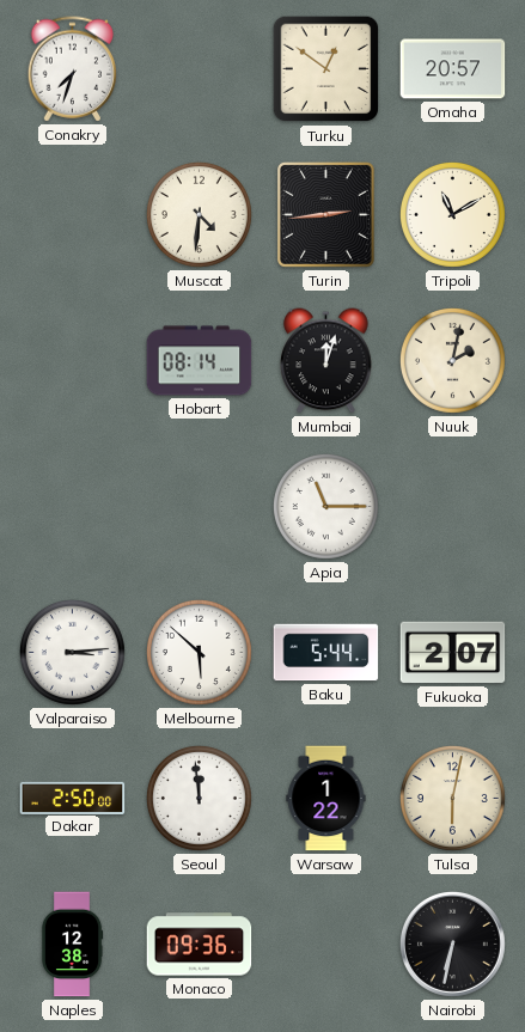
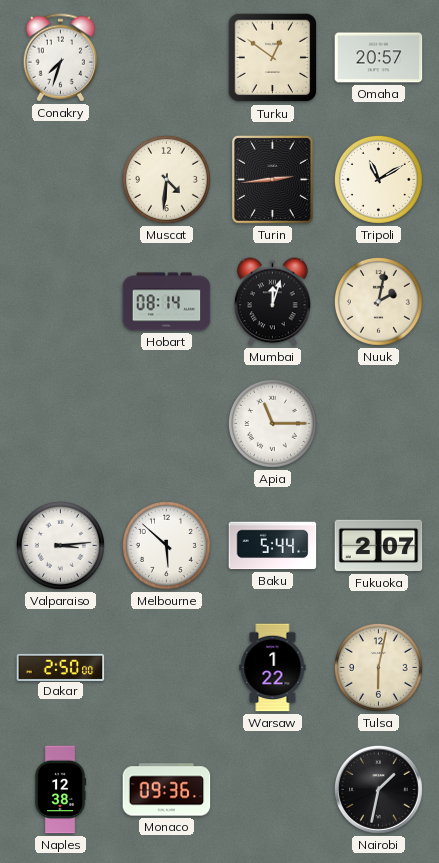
Seoul: 11:59 -> none
Nairobi: 6:32 -> 1:32
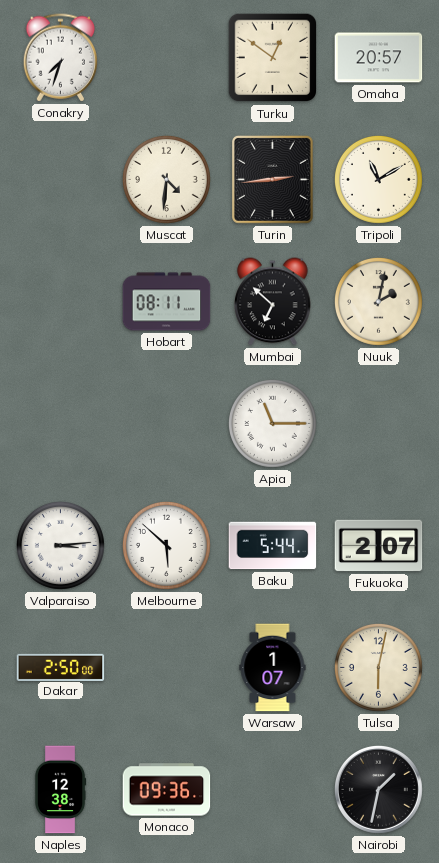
Hobart: 08:14 -> 08:11
Mumbai: 12:03 -> 6:52
Warsaw: 1:22 -> 1:07
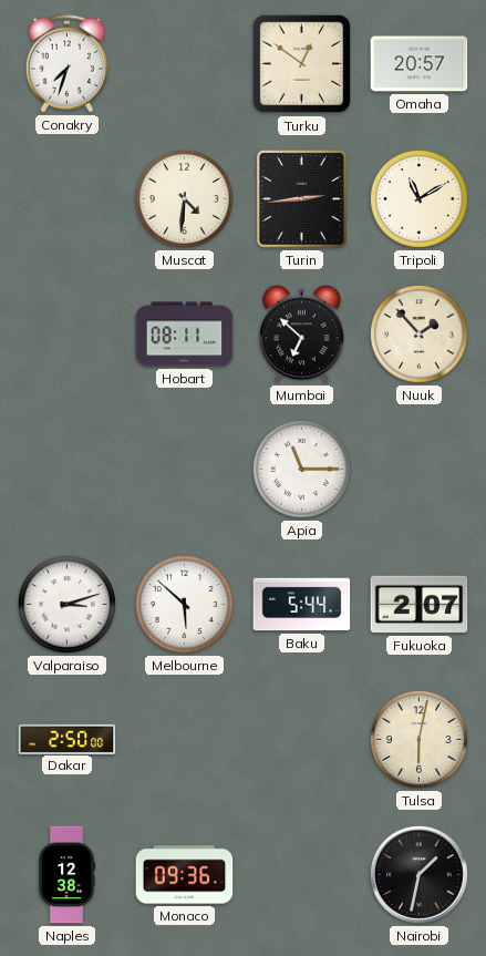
Nuuk: 2:02 -> 1:53
Valparaiso: 3:14 -> 3:12
Warsaw: 1:07 -> none
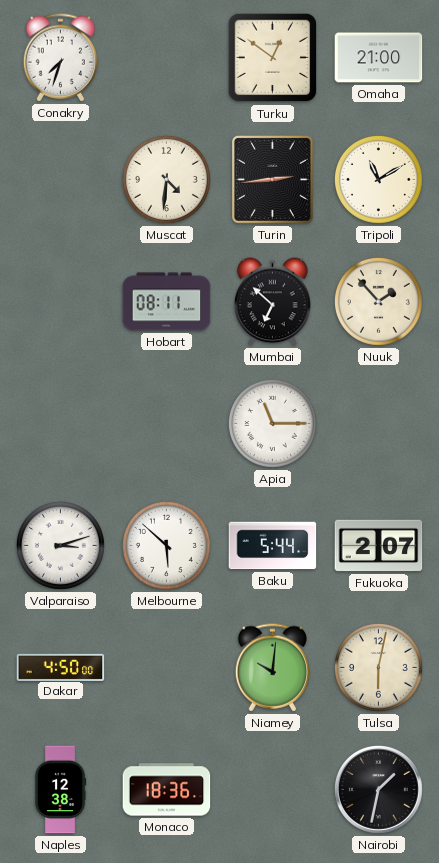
Omaha: 20:57 -> 21:00
Dakar: 2:50 -> 4:50
Niamey: none -> 10:01
Monaco: 09:36 -> 18:36
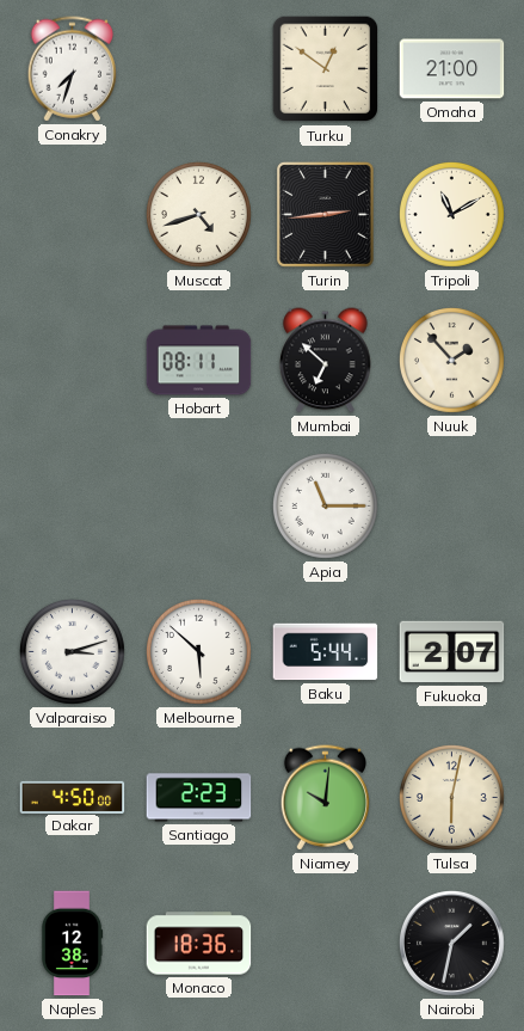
Muscat: 4:31 -> 4:42
Santiago: none -> 2:23
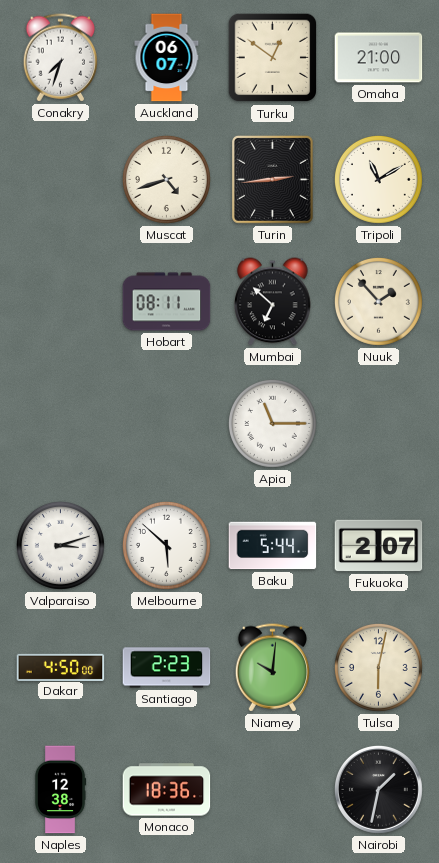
Auckland: none -> 06:07
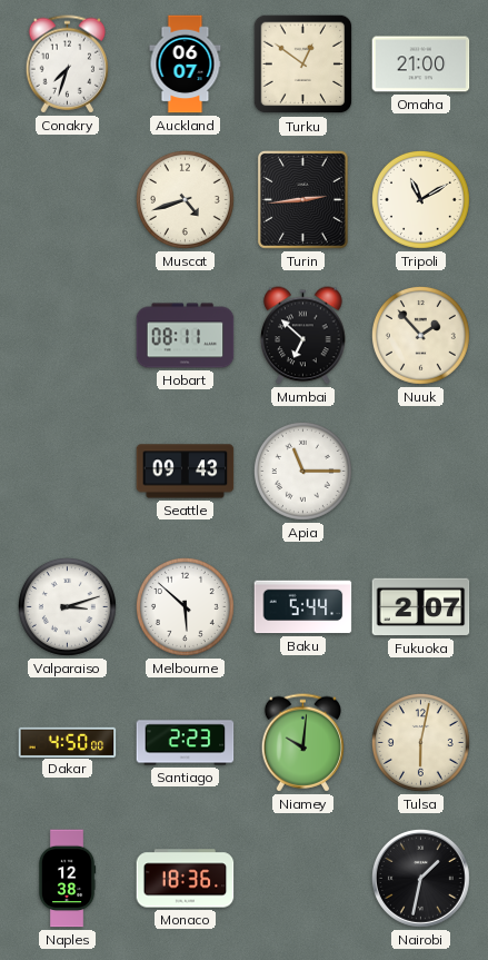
Seattle: none -> 09:43
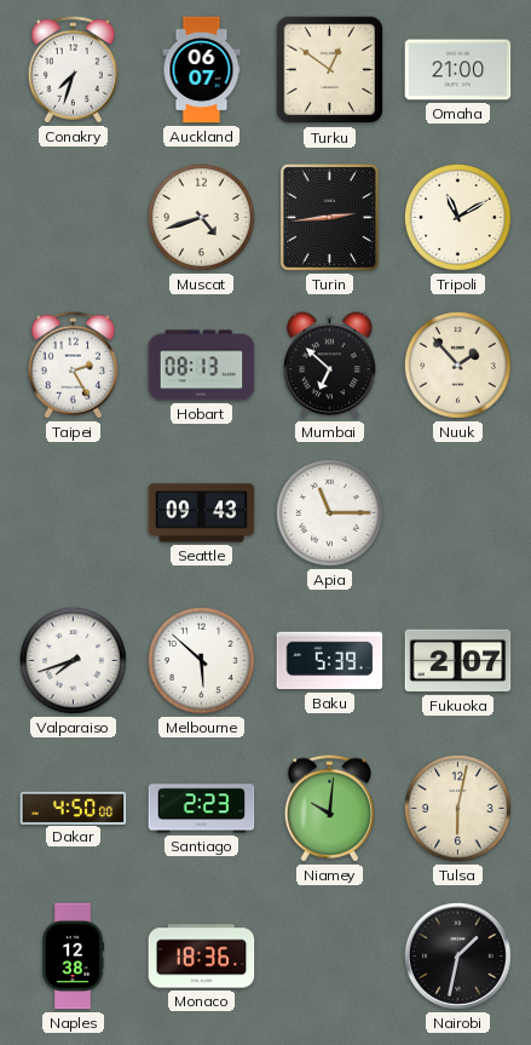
Taipei: none -> 2:25
Hobart: 08:11 -> 08:13
Valparaiso: 3:12 -> 7:42
Baku: 5:44 -> 5:39
